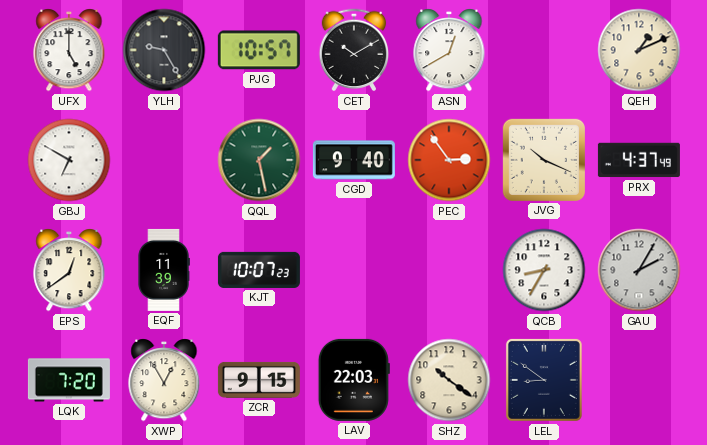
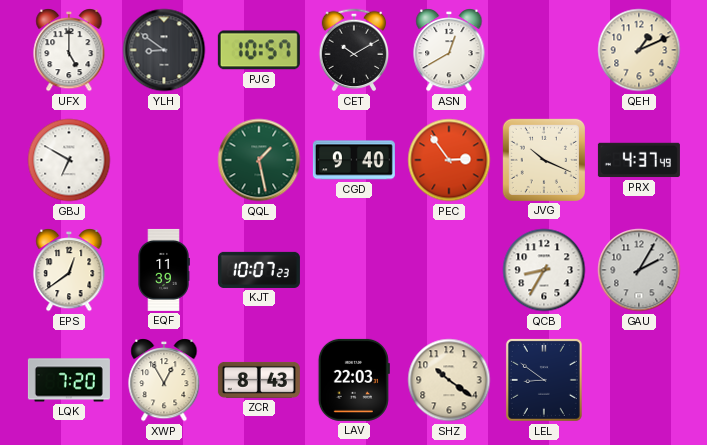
YLH: 9:25 -> 8:51
ZCR: 9:15 -> 8:43
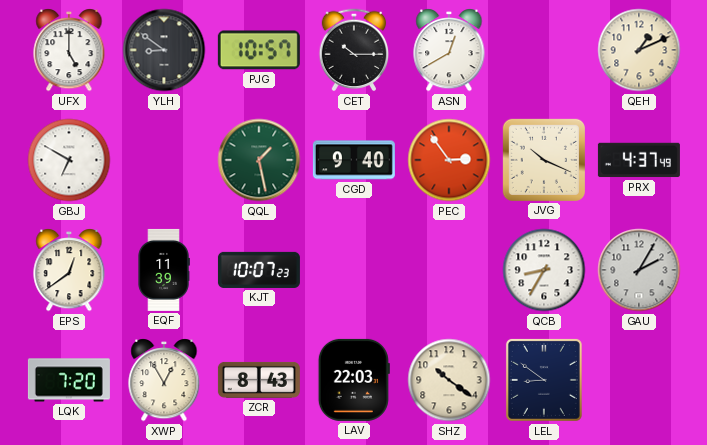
CET: 10:10 -> 10:15
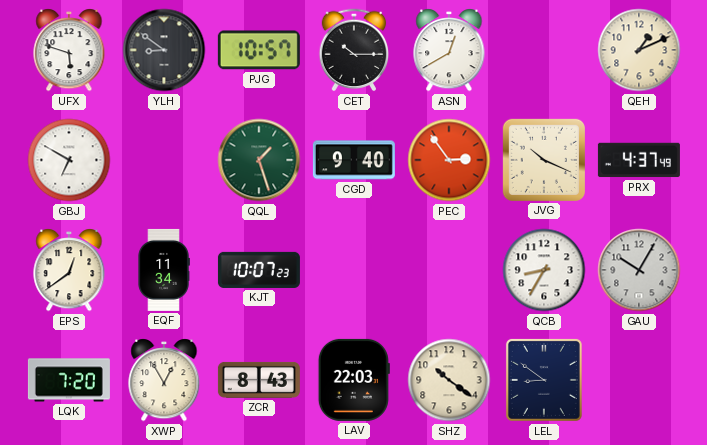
UFX: 5:00 -> 5:48
QQL: 1:28 -> 1:27
EQF: 11:39 -> 11:34
GAU: 2:05 -> 10:05
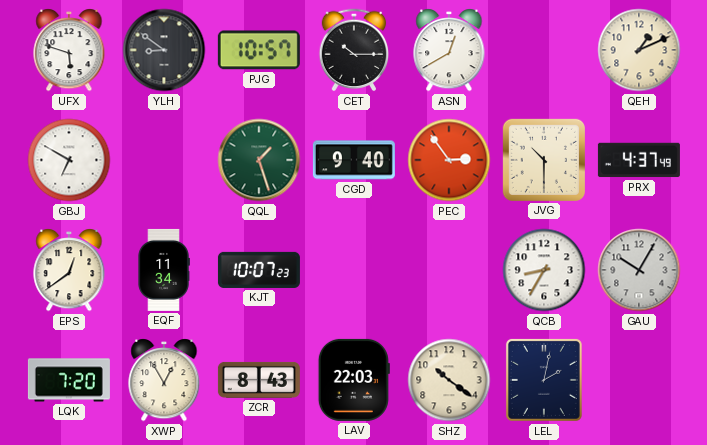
JVG: 10:19 -> 10:30
LEL: 8:51 -> 2:02
